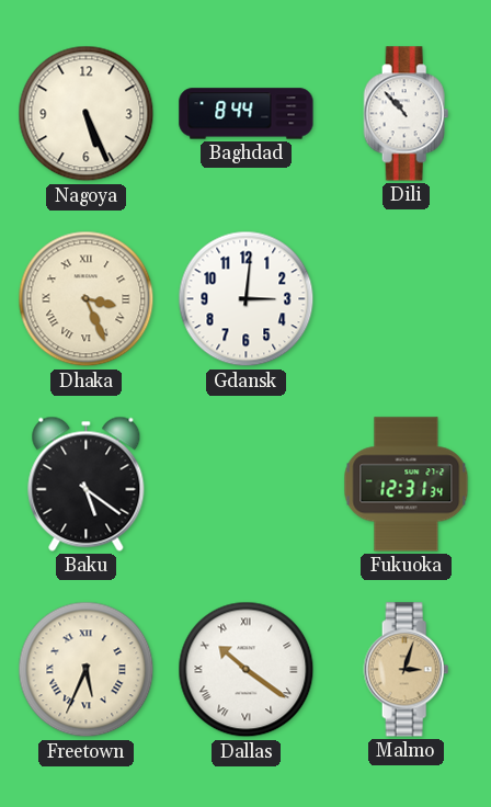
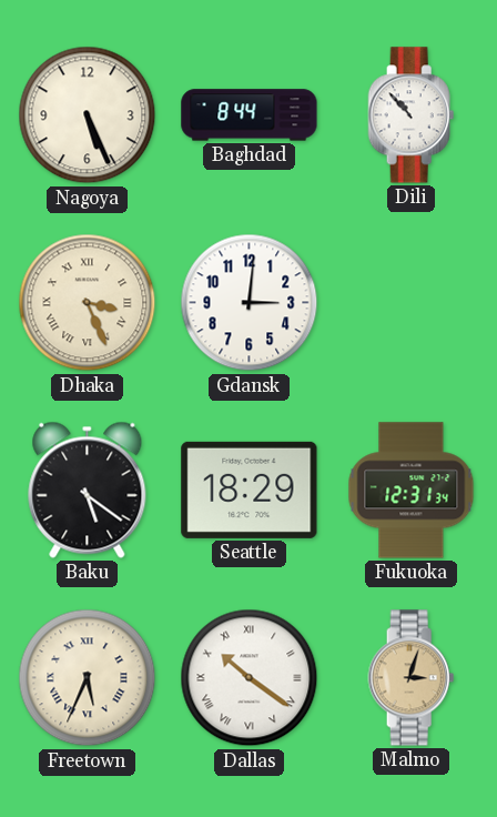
Seattle: none -> 18:29
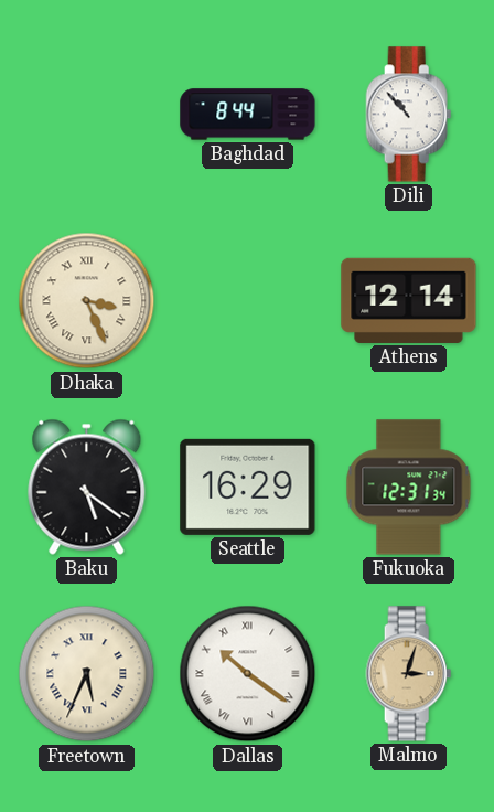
Nagoya: 5:26 -> none
Gdansk: 3:01 -> none
Athens: none -> 12:14
Seattle: 18:29 -> 16:29
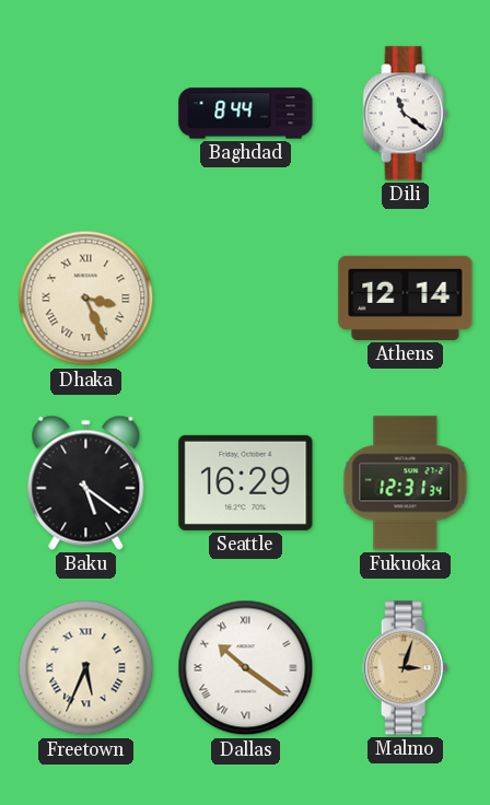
Dili: 10:53 -> 11:21
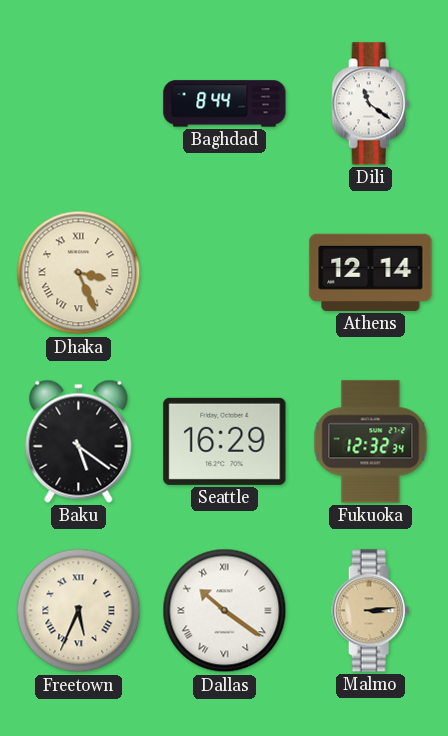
Fukuoka: 12:31 -> 12:32
Malmo: 3:03 -> 3:14
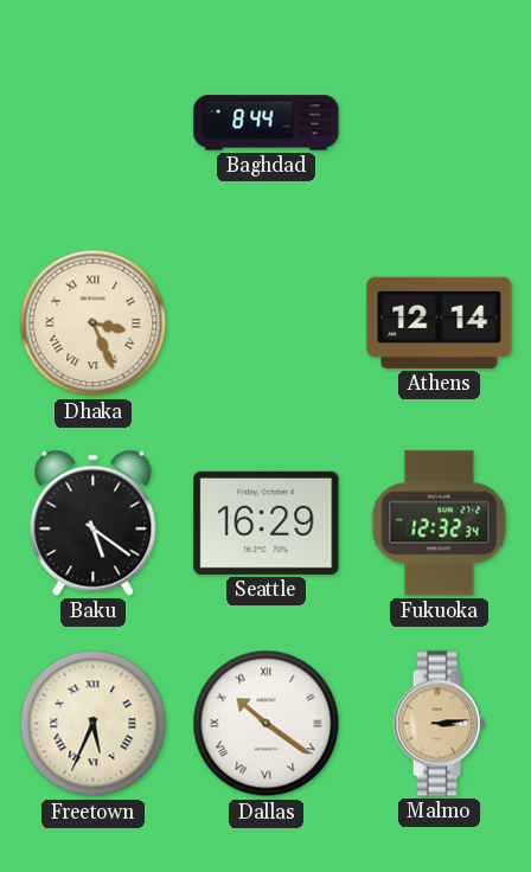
Dili: 11:21 -> none
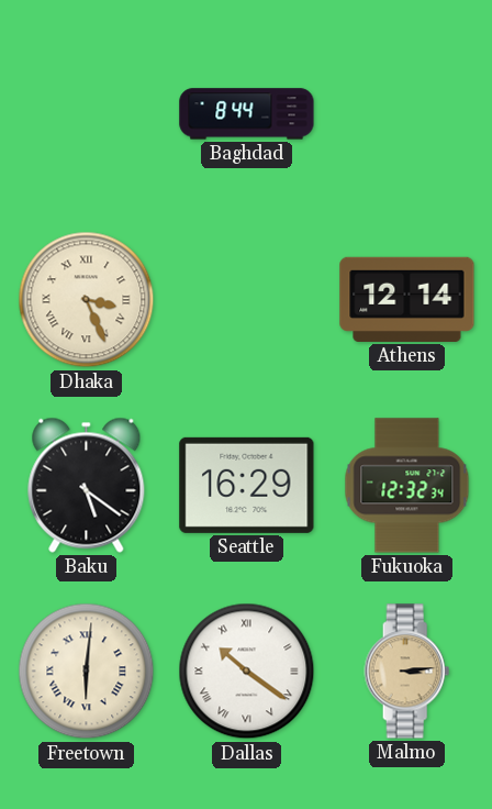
Freetown: 5:34 -> 6:01
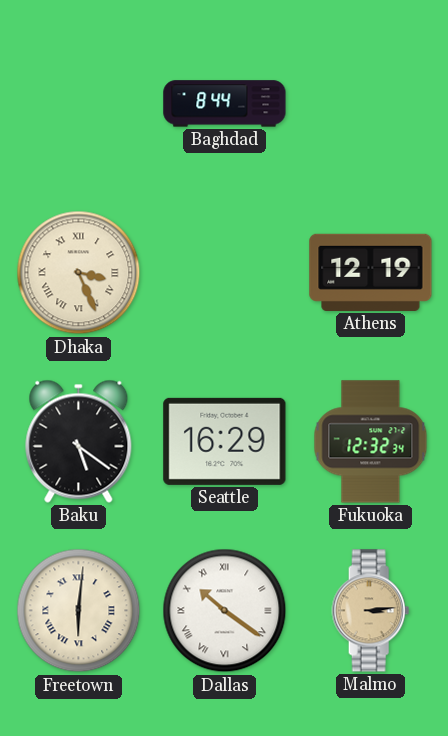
Athens: 12:14 -> 12:19
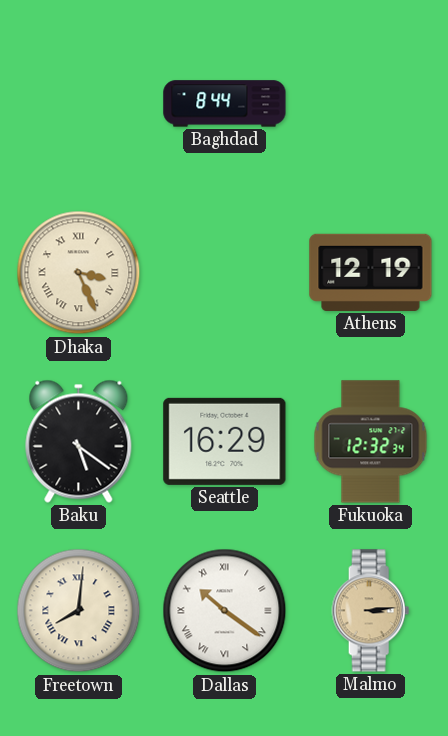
Freetown: 6:01 -> 8:01
